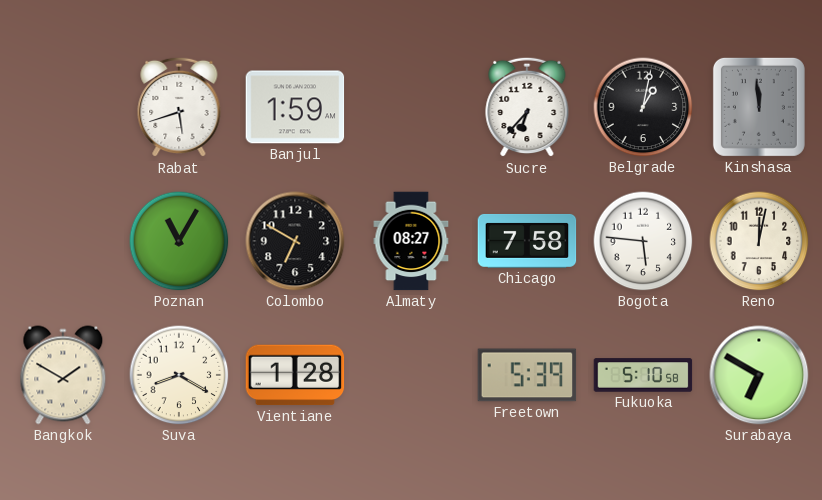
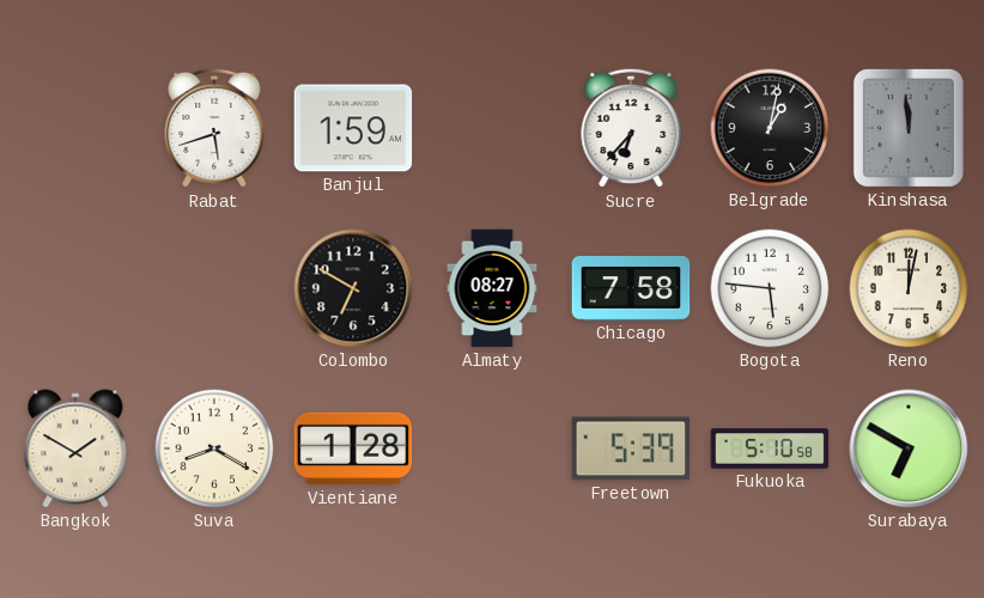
Poznan: 11:05 -> none
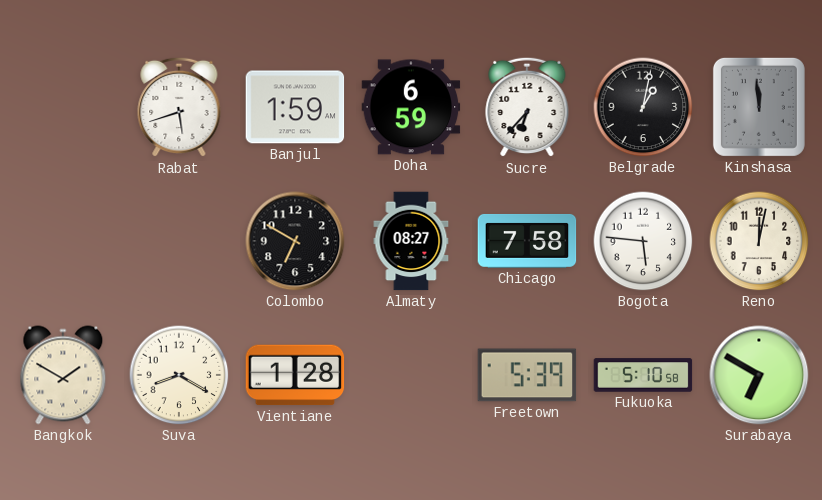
Doha: none -> 6:59
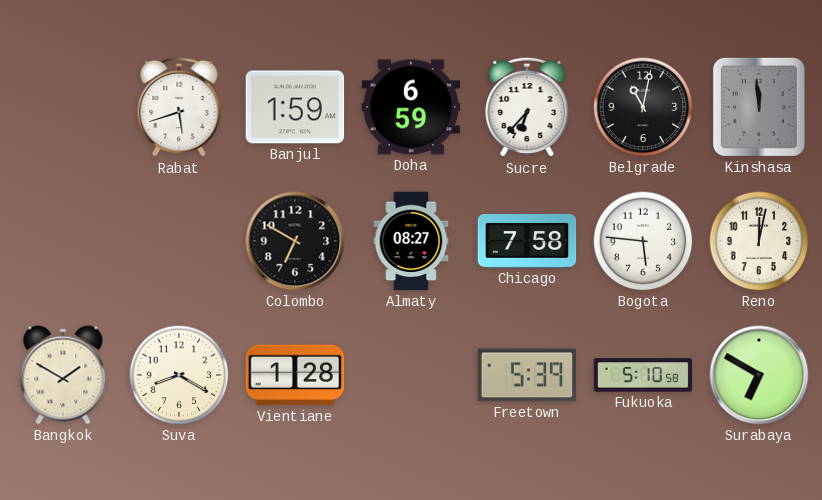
Belgrade: 1:02 -> 11:02
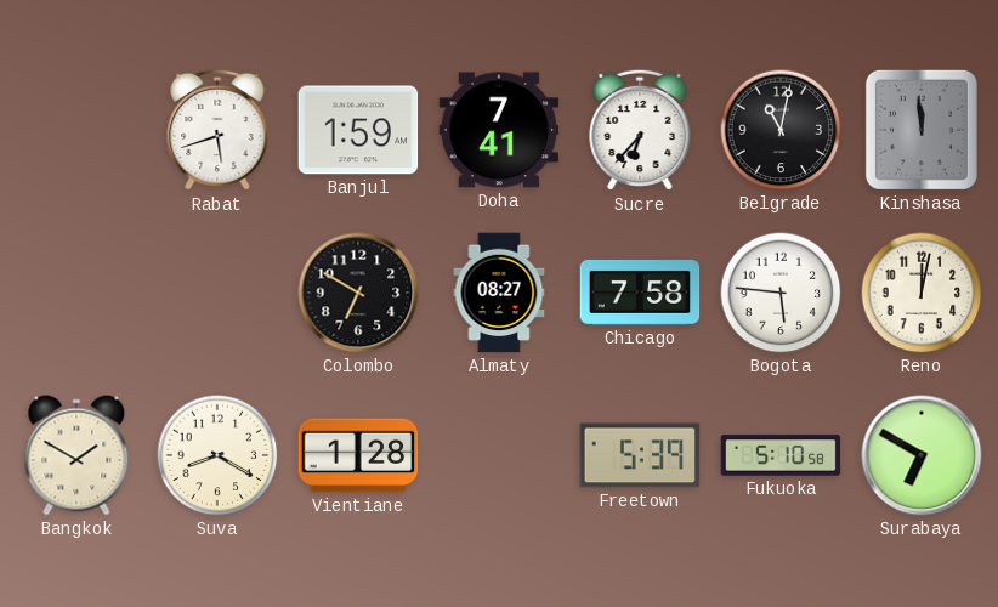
Doha: 6:59 -> 7:41
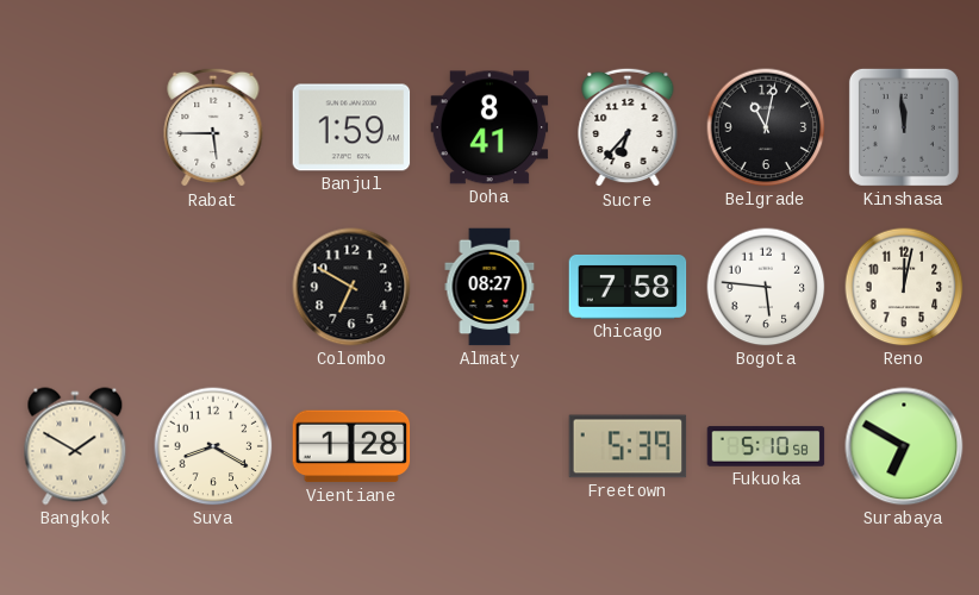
Rabat: 5:42 -> 5:45
Doha: 7:41 -> 8:41
